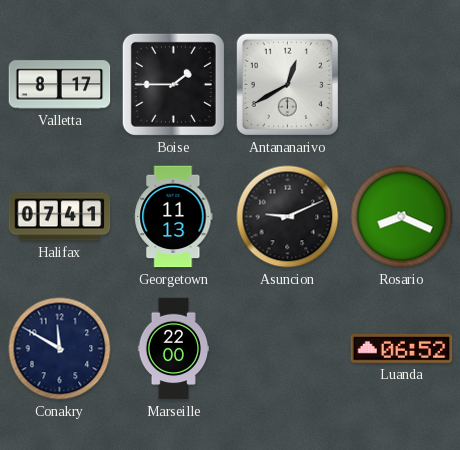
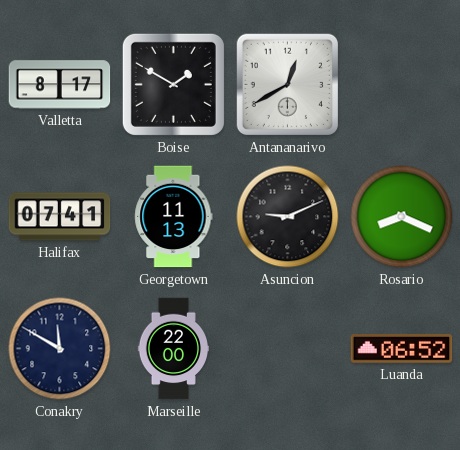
Boise: 1:45 -> 1:50
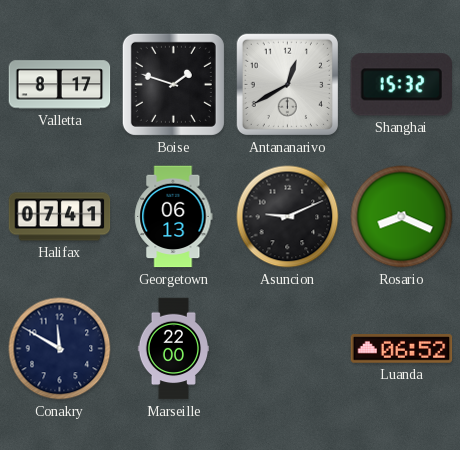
Boise: 1:50 -> 1:48
Shanghai: none -> 15:32
Georgetown: 11:13 -> 06:13
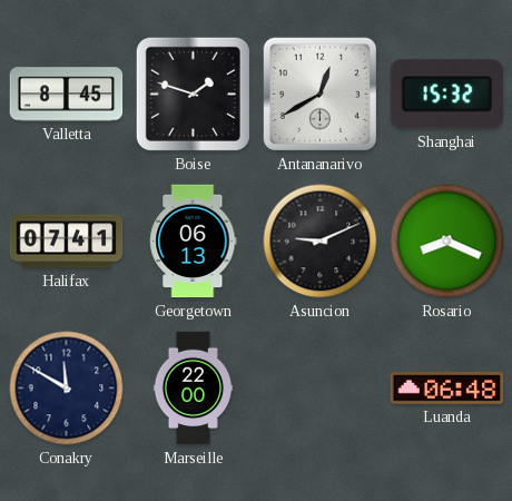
Valletta: 8:17 -> 8:45
Luanda: 06:52 -> 06:48
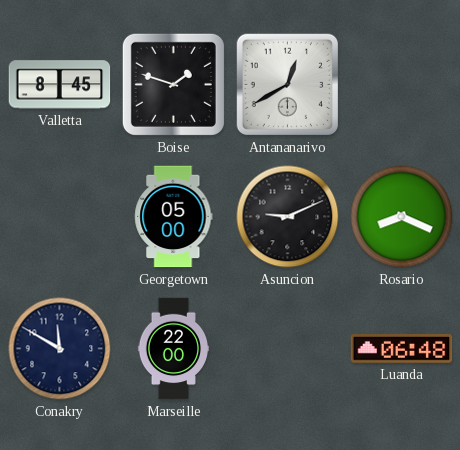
Shanghai: 15:32 -> none
Halifax: 07:41 -> none
Georgetown: 06:13 -> 05:00
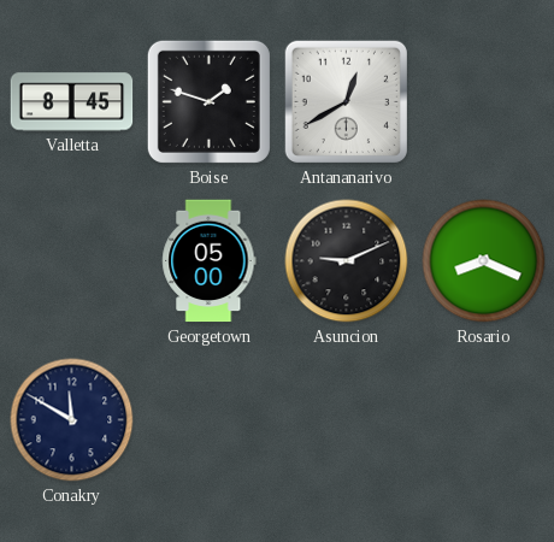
Marseille: 22:00 -> none
Luanda: 06:48 -> none
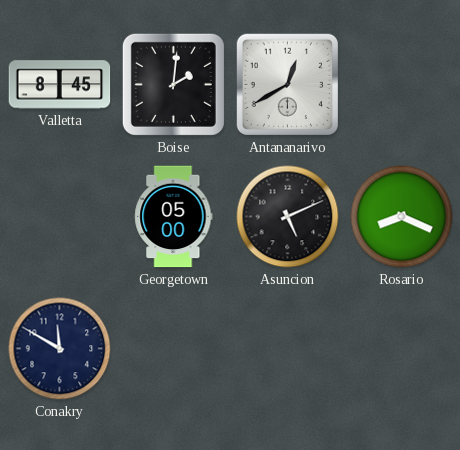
Boise: 1:48 -> 2:01
Asuncion: 9:11 -> 5:11
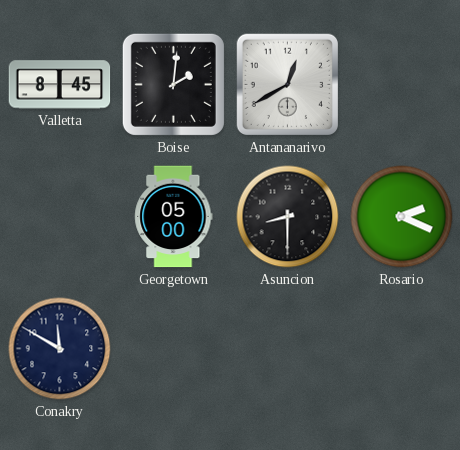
Asuncion: 5:11 -> 8:30
Rosario: 8:19 -> 2:19
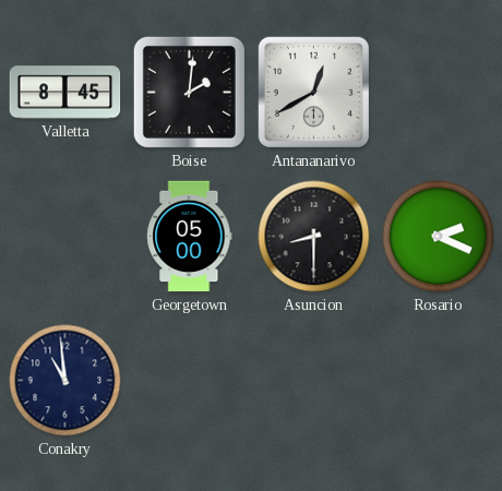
Conakry: 11:50 -> 10:59
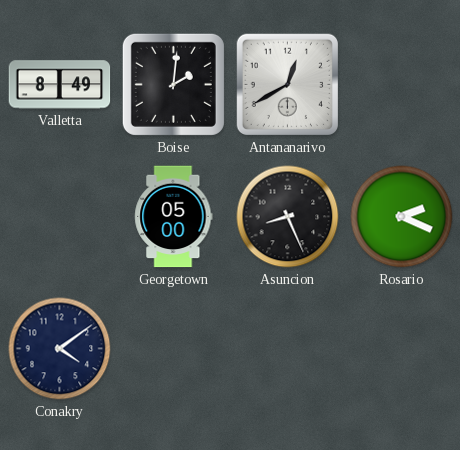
Valletta: 8:45 -> 8:49
Asuncion: 8:30 -> 8:26
Conakry: 10:59 -> 4:09
